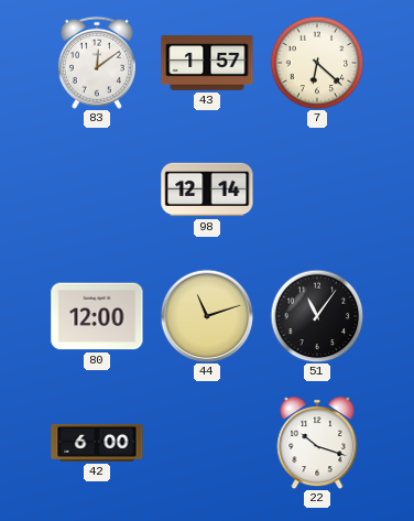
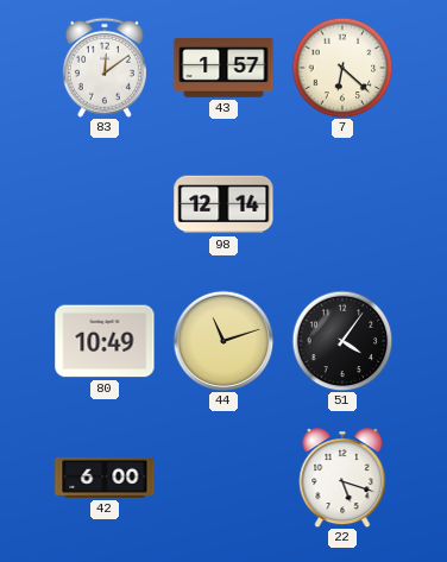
80: 12:00 -> 10:49
51: 11:06 -> 4:06
22: 10:18 -> 5:18
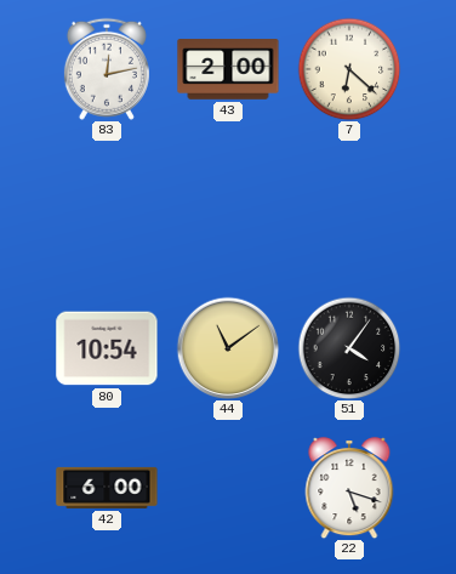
83: 12:09 -> 12:13
43: 1:57 -> 2:00
98: 12:14 -> none
80: 10:49 -> 10:54
44: 11:12 -> 11:09
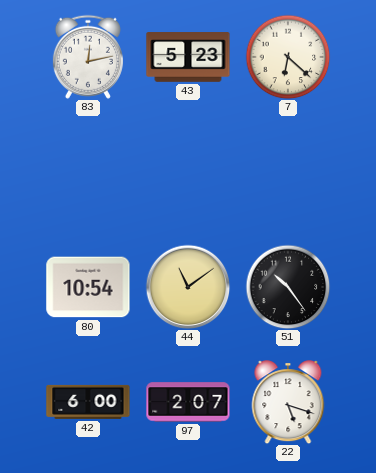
43: 2:00 -> 5:23
51: 4:06 -> 10:24
97: none -> 2:07
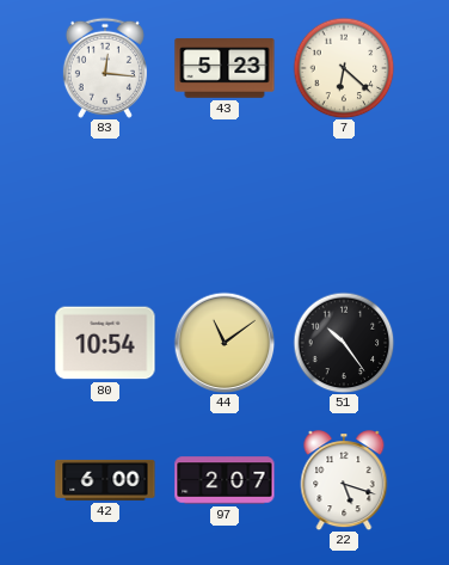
83: 12:13 -> 12:16
